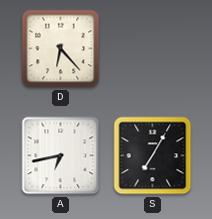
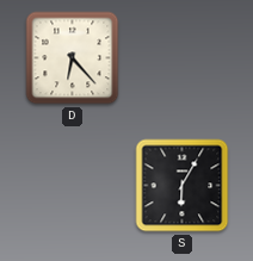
A: 6:43 -> none
S: 7:05 -> 6:05
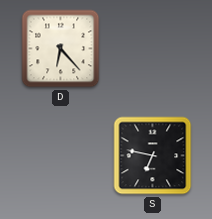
S: 6:05 -> 6:47
